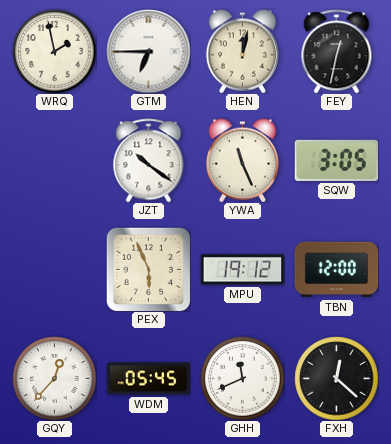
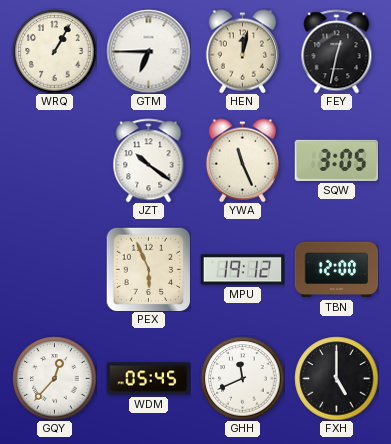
WRQ: 1:58 -> 1:05
FXH: 12:22 -> 5:00
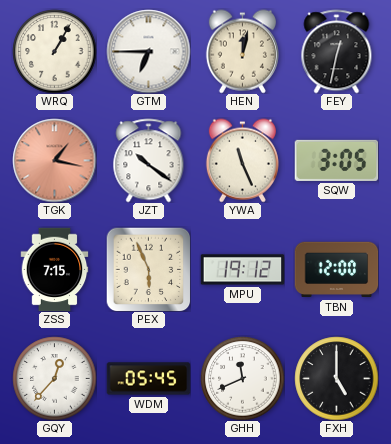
TGK: none -> 1:17
ZSS: none -> 7:15
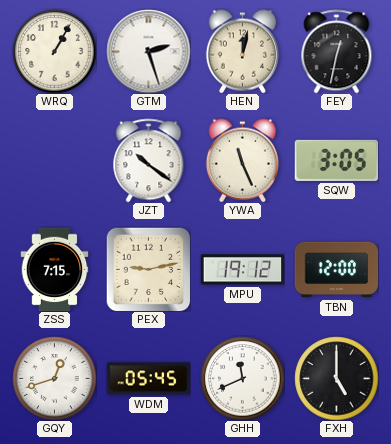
GTM: 6:45 -> 2:27
TGK: 1:17 -> none
PEX: 5:56 -> 9:13
GQY: 12:37 -> 12:42
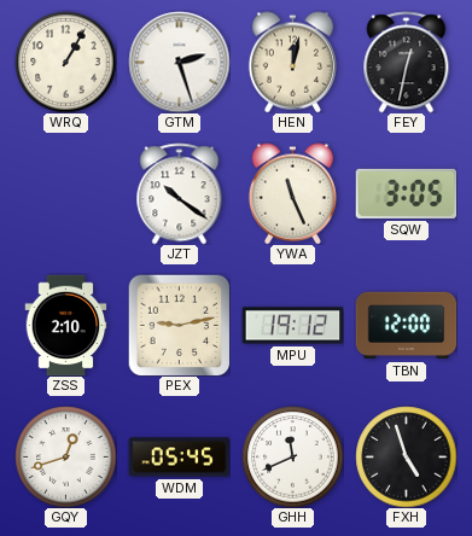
ZSS: 7:15 -> 2:10
FXH: 5:00 -> 4:57
